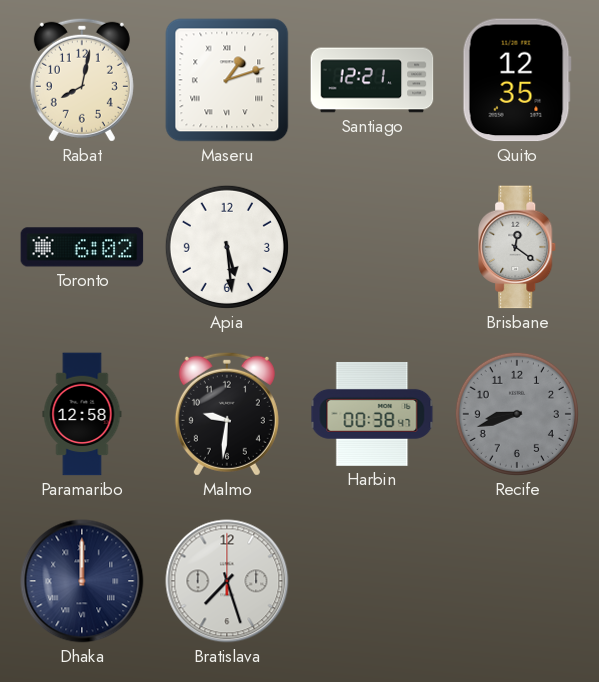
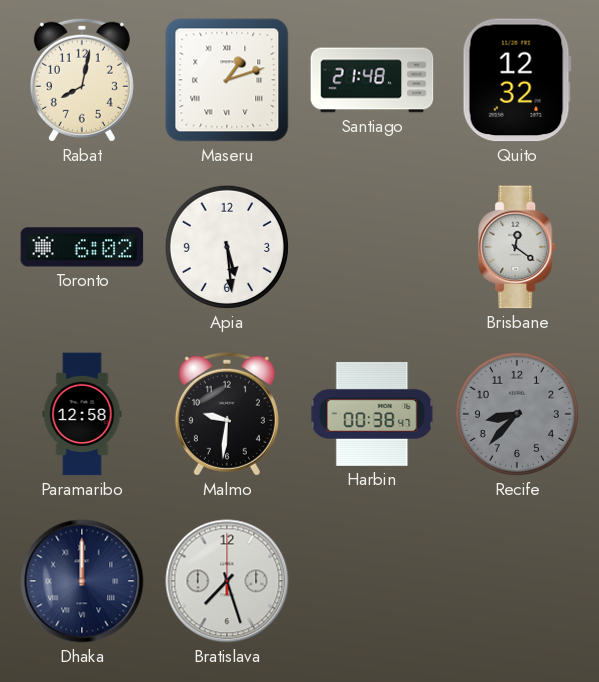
Santiago: 12:21 -> 21:48
Quito: 12:35 -> 12:32
Recife: 8:42 -> 8:37
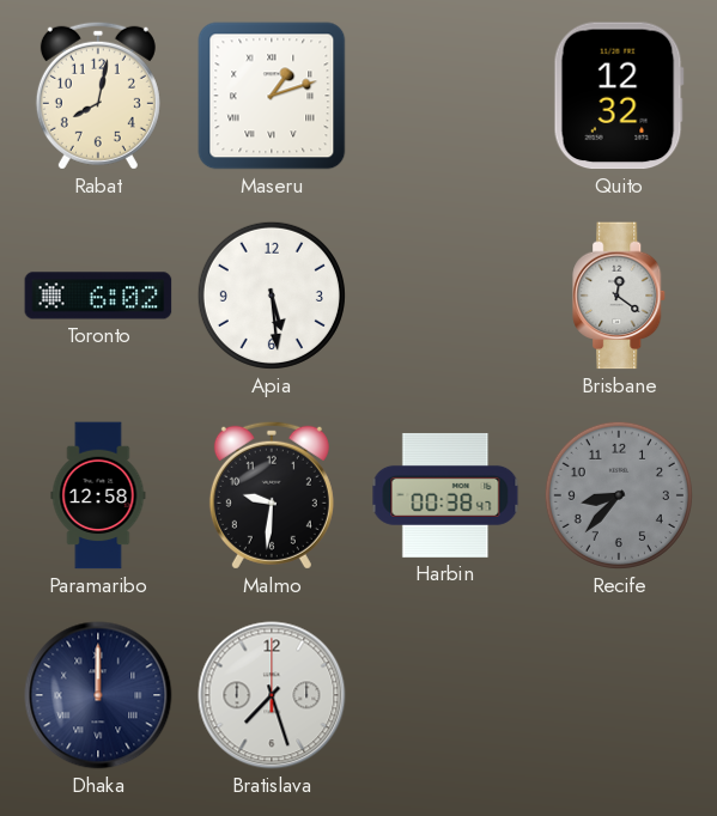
Santiago: 21:48 -> none
